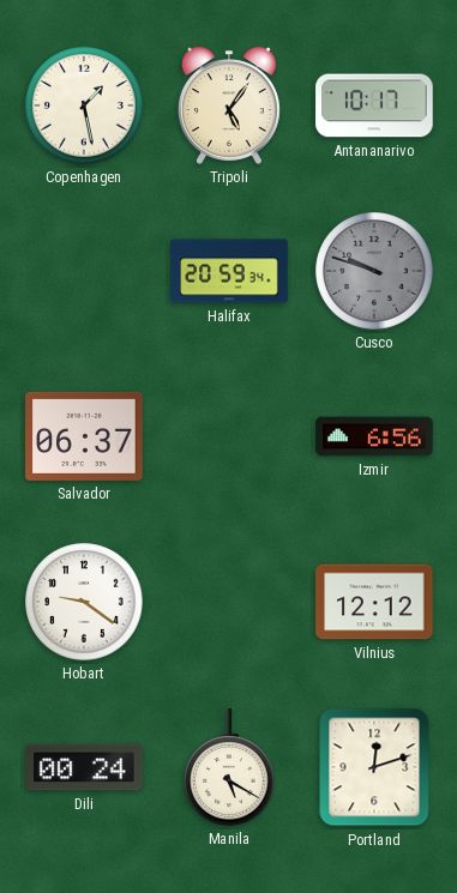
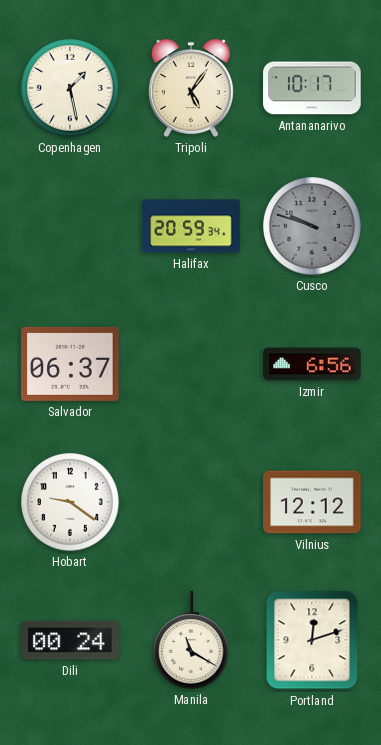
Manila: 5:20 -> 11:20
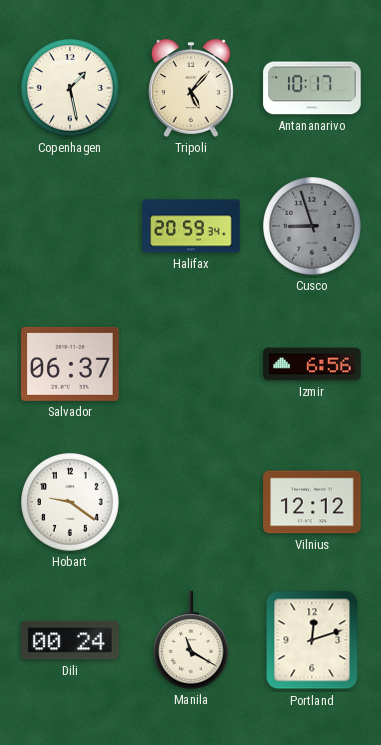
Tripoli: 5:06 -> 5:07
Cusco: 9:48 -> 8:57
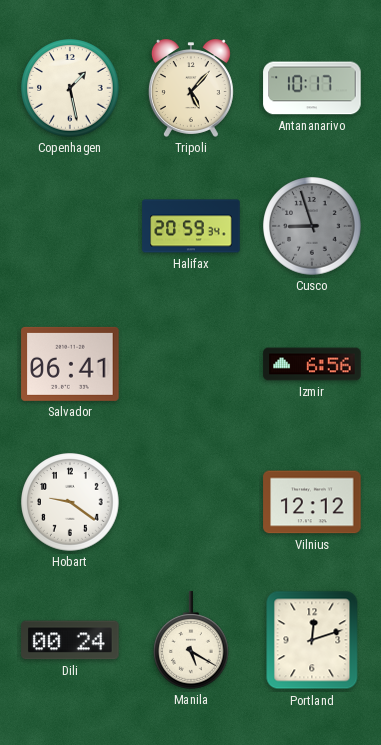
Salvador: 06:37 -> 06:41
Manila: 11:20 -> 5:20
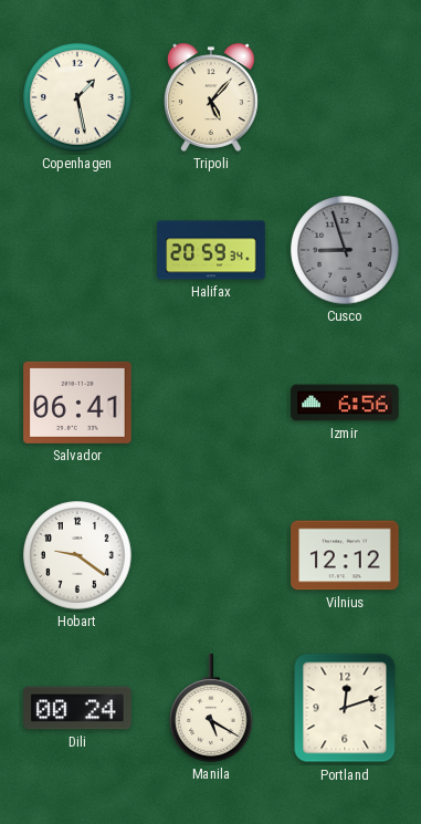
Antananarivo: 10:17 -> none
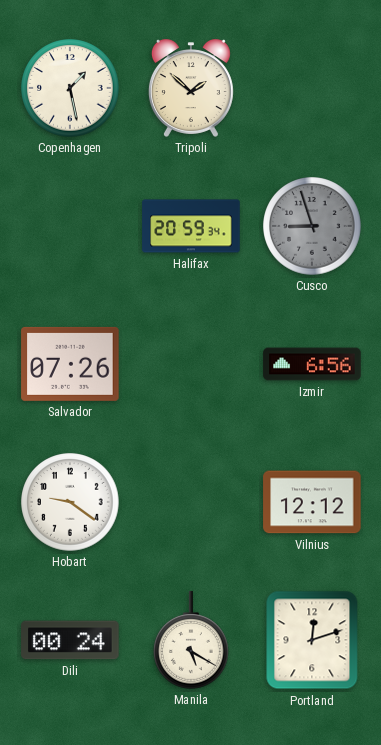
Tripoli: 5:07 -> 1:52
Salvador: 06:41 -> 07:26
